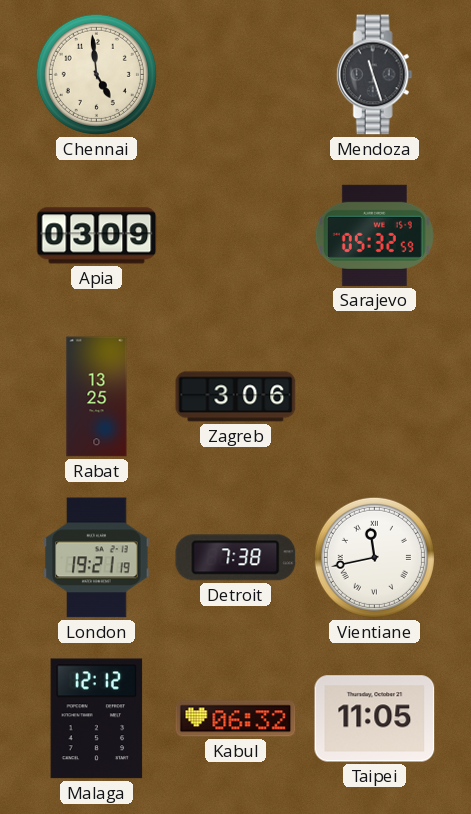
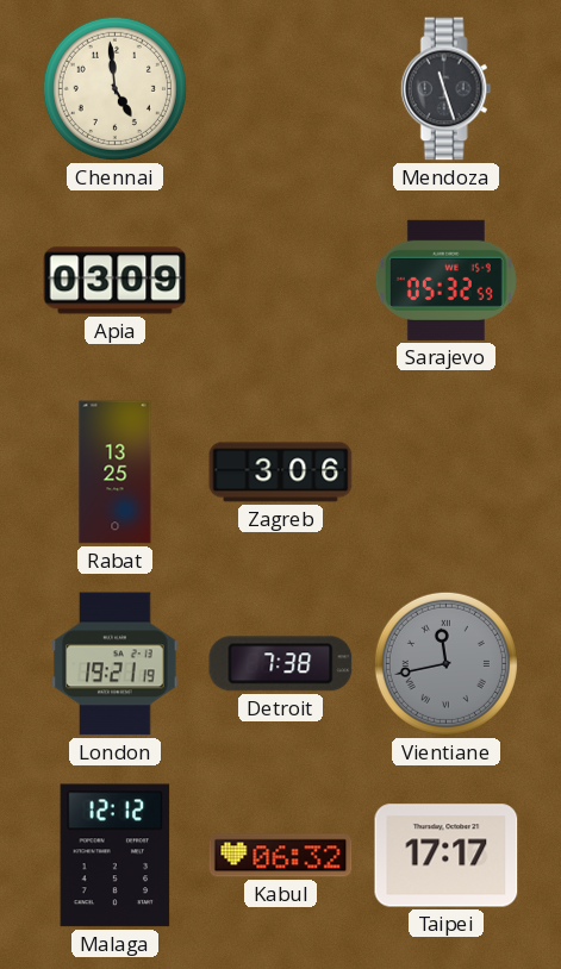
Vientiane dial: white -> grey
Taipei: 11:05 -> 17:17
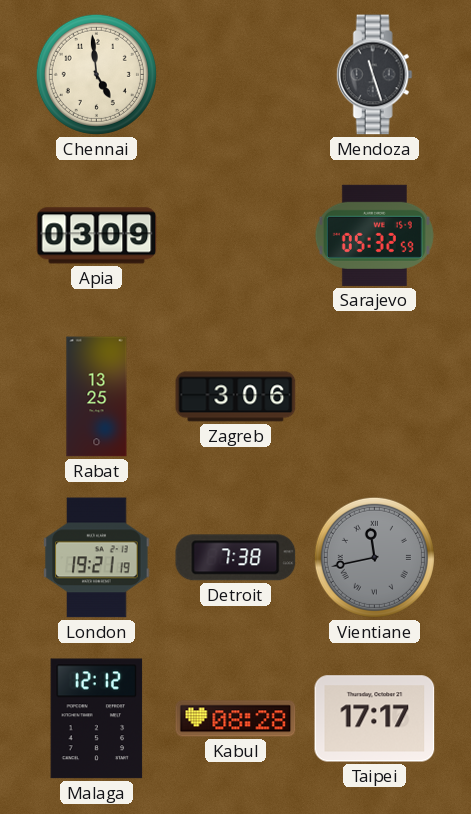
Kabul: 06:32 -> 08:28
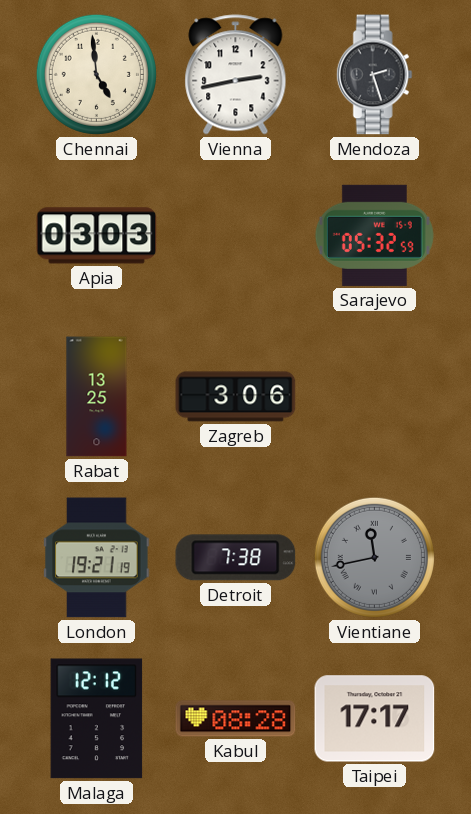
Vienna: none -> 2:43
Mendoza: 11:27 -> 2:27
Apia: 03:09 -> 03:03
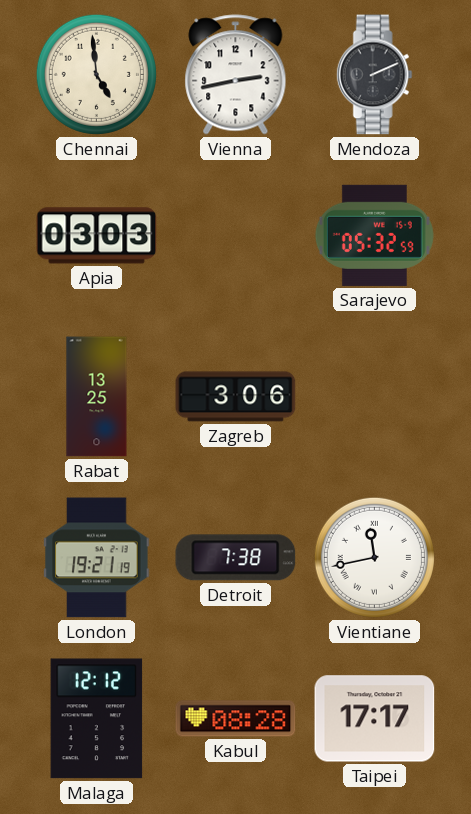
Mendoza: 2:27 -> 2:11
Vientiane dial: grey -> white
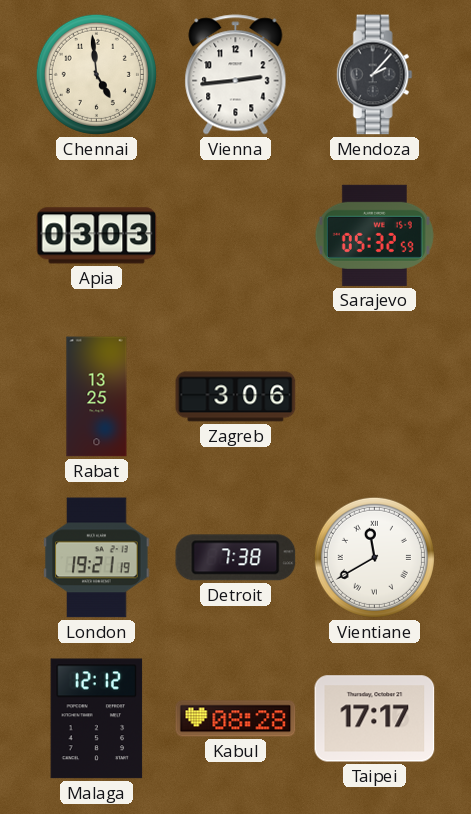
Vienna: 2:43 -> 2:44
Mendoza: 2:11 -> 2:07
Vientiane: 11:43 -> 11:40
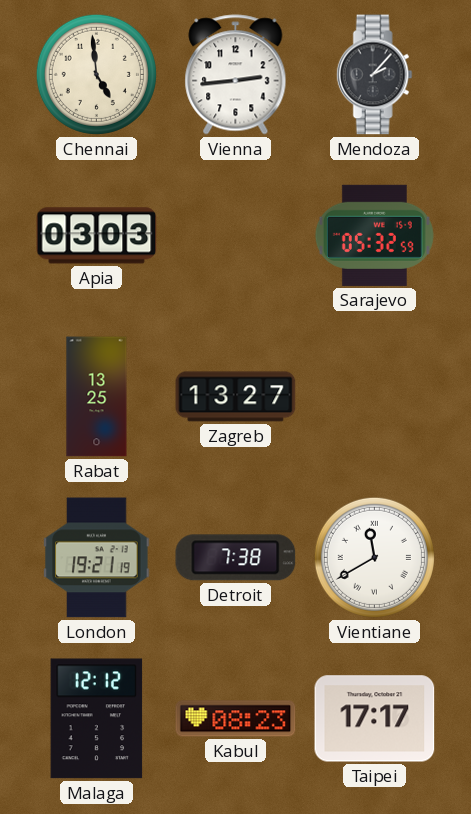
Zagreb: 3:06 -> 13:27
Kabul: 08:28 -> 08:23
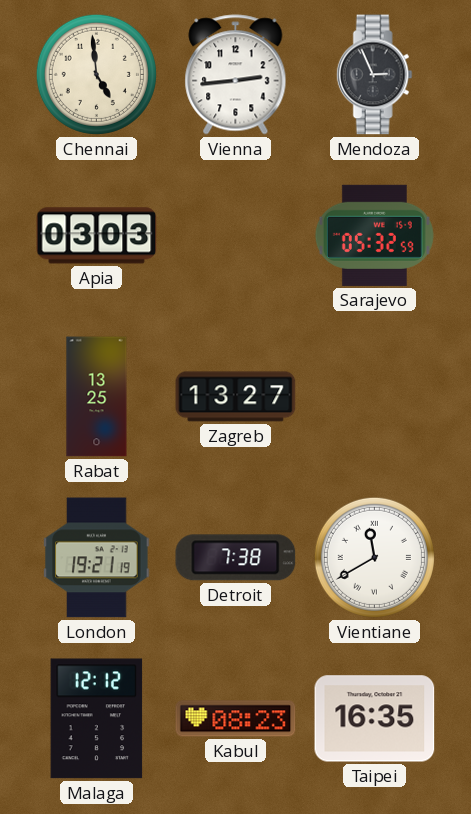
Mendoza: 2:07 -> 2:56
Taipei: 17:17 -> 16:35
